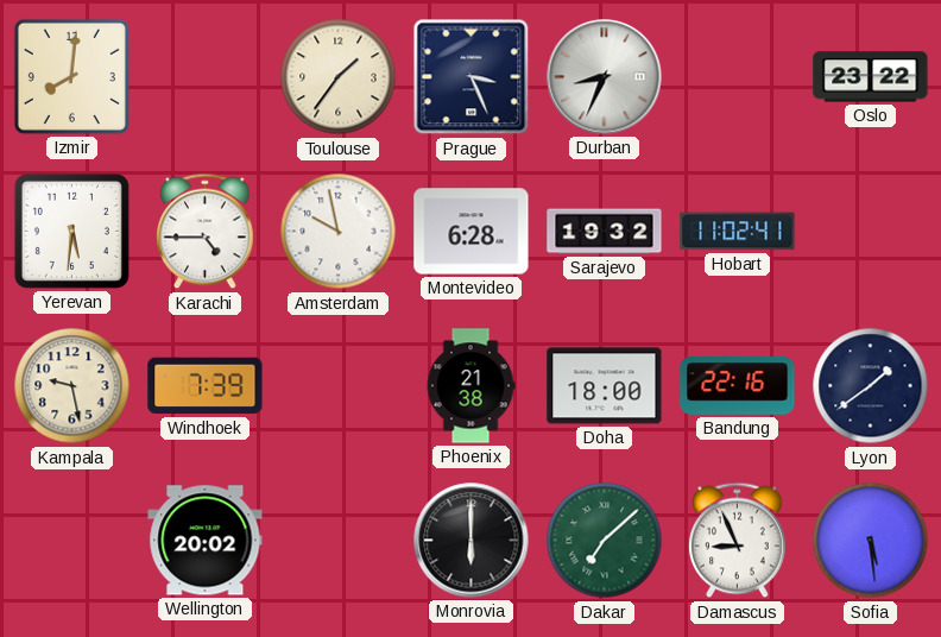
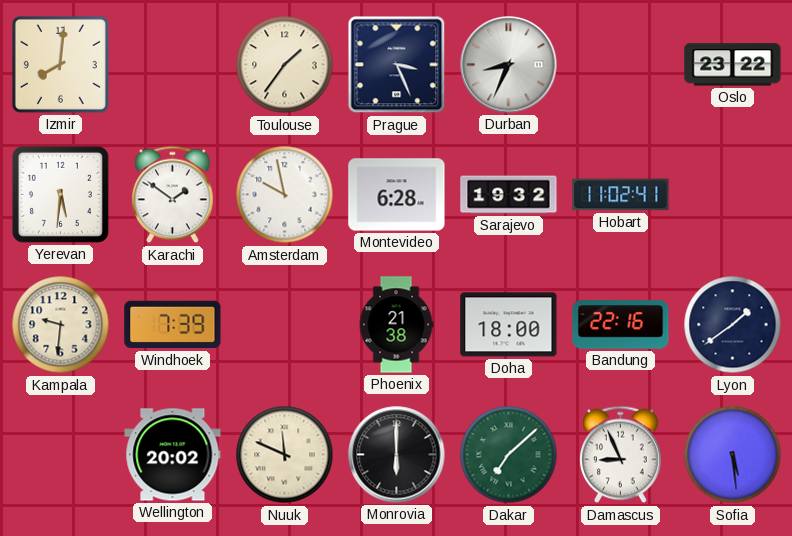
Karachi: 4:45 -> 1:51
Kampala: 9:28 -> 9:31
Nuuk: none -> 11:49
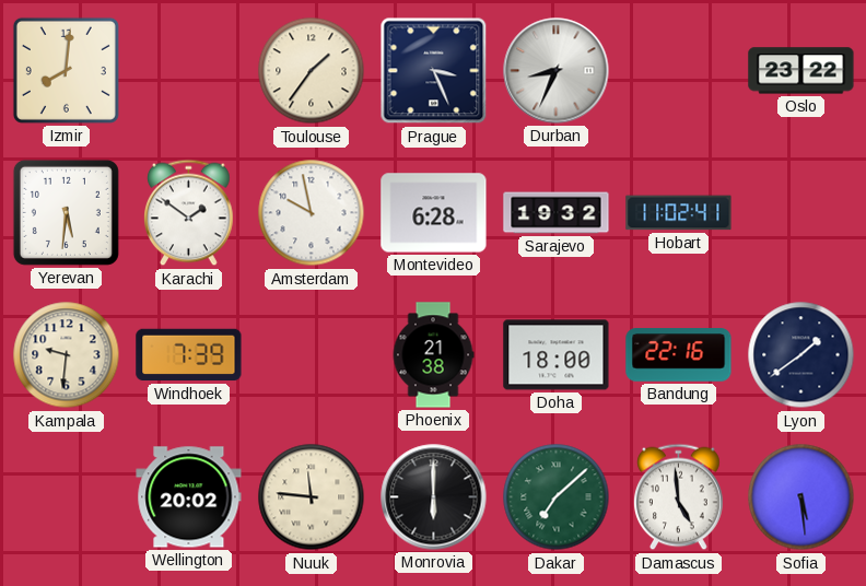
Nuuk: 11:49 -> 11:46
Damascus: 8:56 -> 4:59
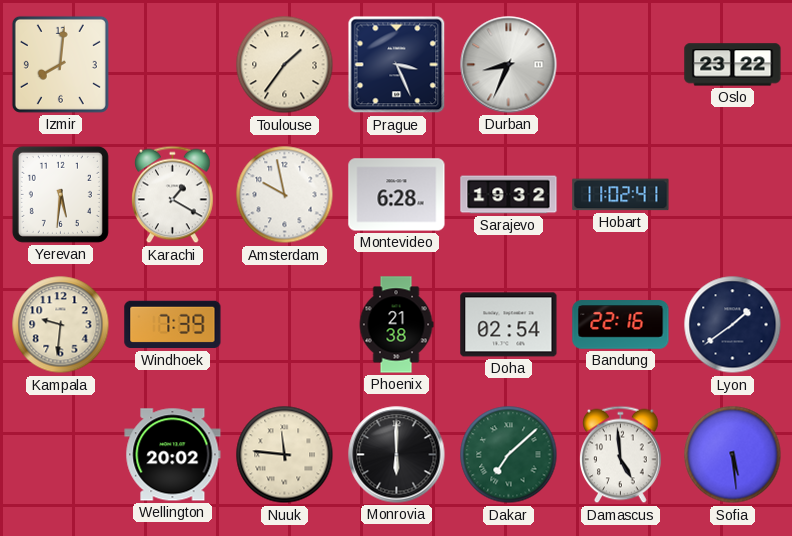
Karachi: 1:51 -> 1:20
Doha: 18:00 -> 02:54
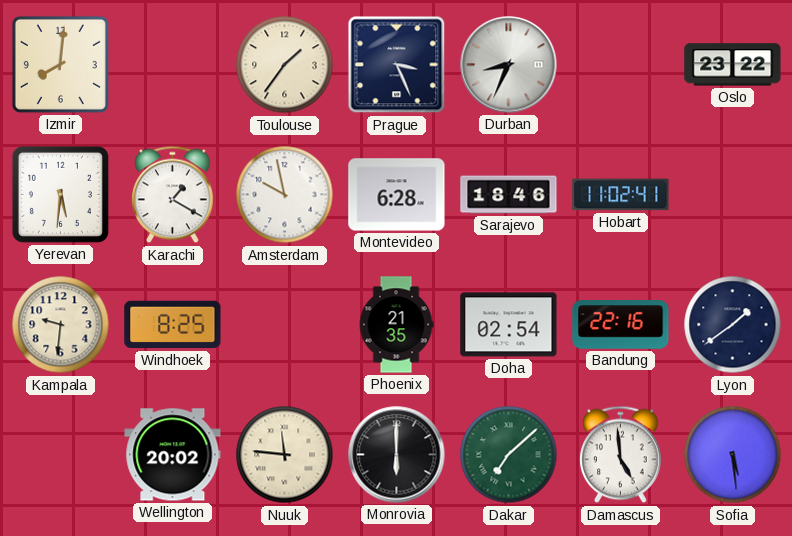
Sarajevo: 19:32 -> 18:46
Windhoek: 7:39 -> 8:25
Phoenix: 21:38 -> 21:35
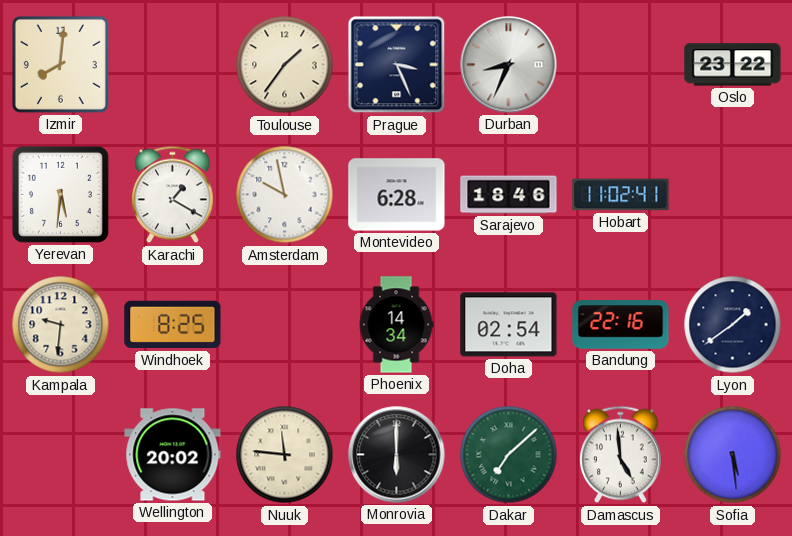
Phoenix: 21:35 -> 14:34
